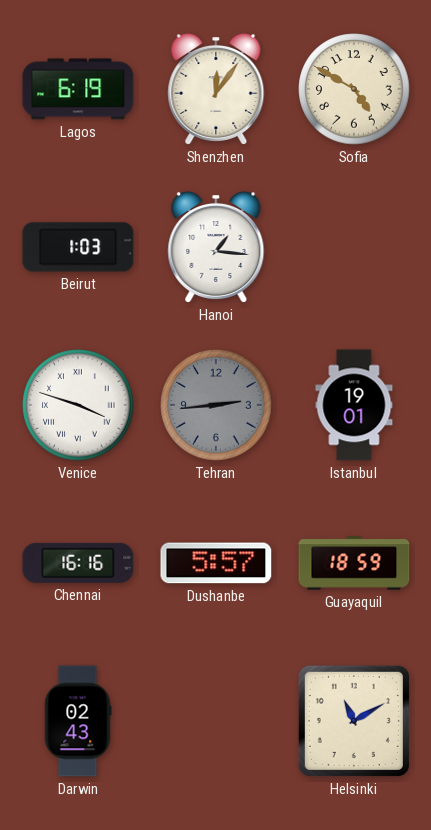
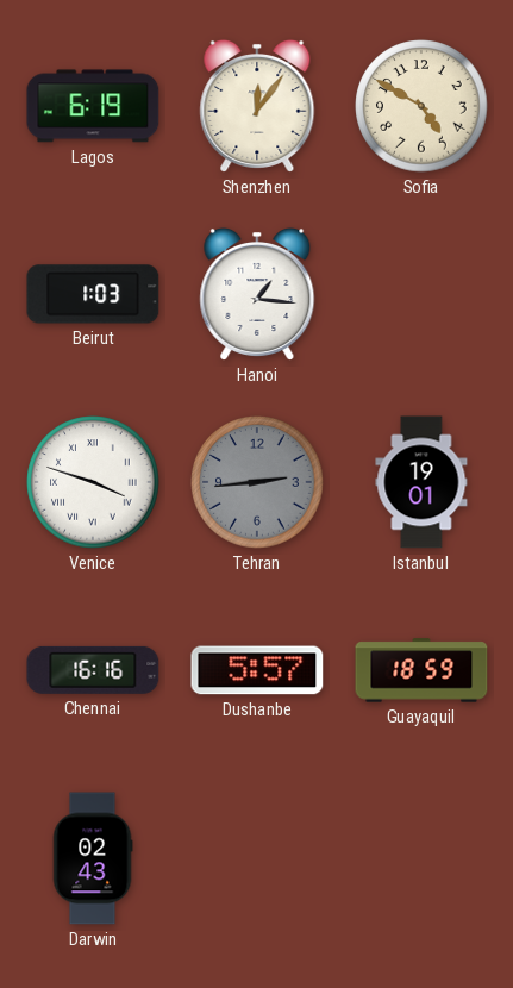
Helsinki: 11:10 -> none
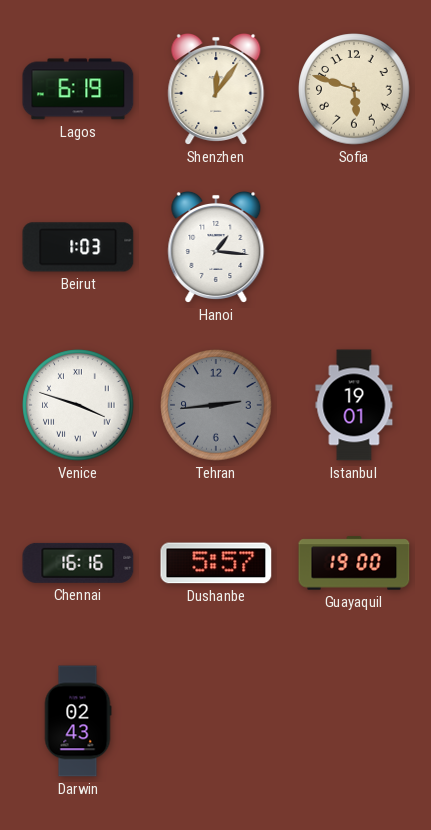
Sofia: 4:50 -> 5:48
Guayaquil: 18:59 -> 19:00
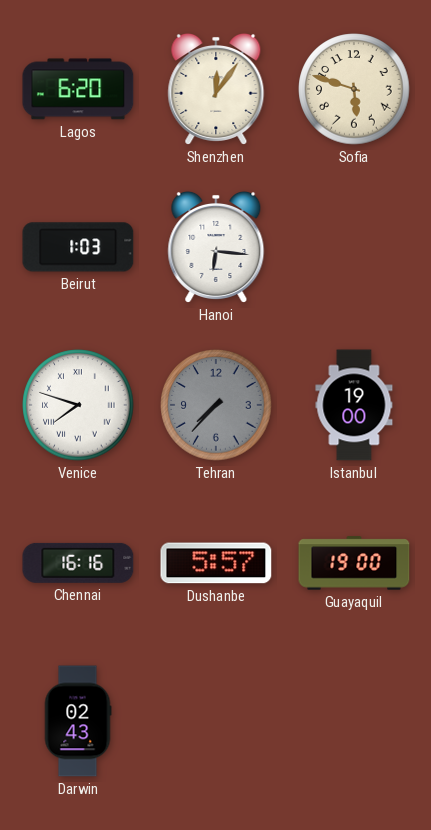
Lagos: 6:19 -> 6:20
Hanoi: 1:16 -> 6:16
Venice: 3:48 -> 7:48
Tehran: 2:44 -> 7:37
Istanbul: 19:01 -> 19:00
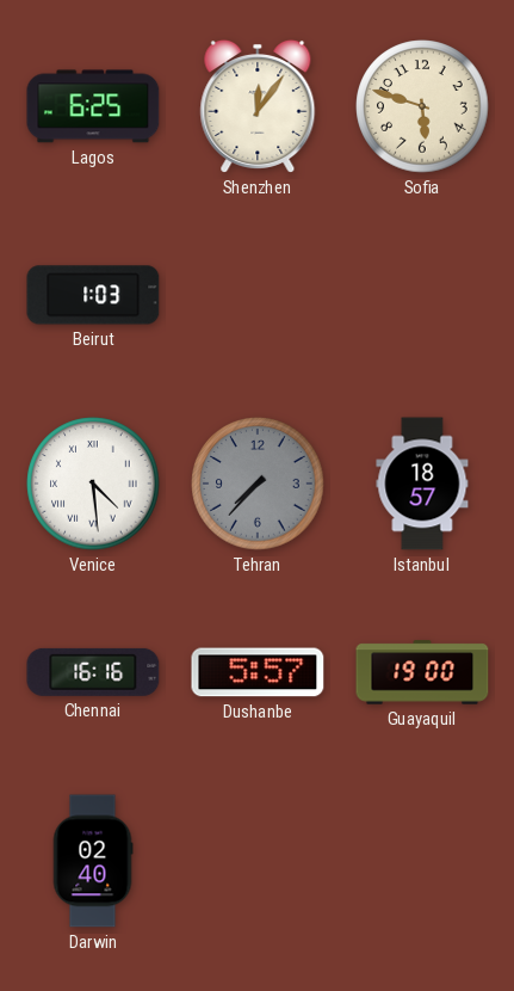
Lagos: 6:20 -> 6:25
Hanoi: 6:16 -> none
Venice: 7:48 -> 4:29
Istanbul: 19:00 -> 18:57
Darwin: 02:43 -> 02:40
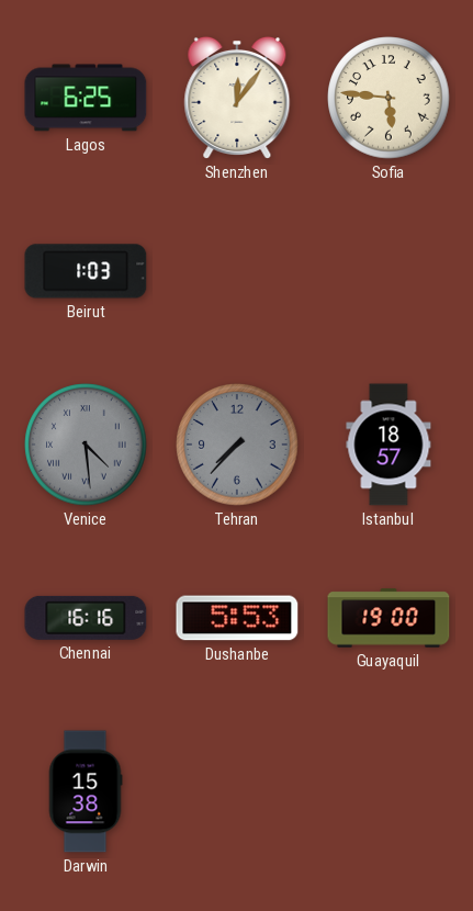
Sofia: 5:48 -> 5:46
Venice dial: white -> grey
Dushanbe: 5:57 -> 5:53
Darwin: 02:40 -> 15:38
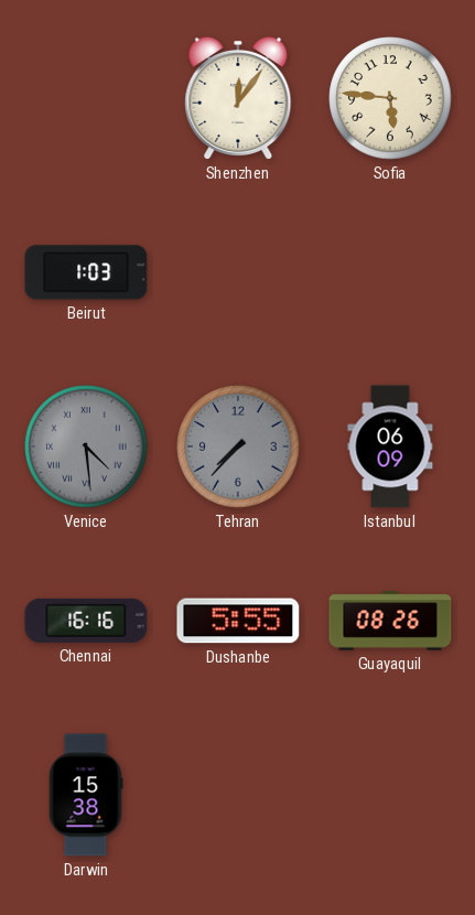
Lagos: 6:25 -> none
Istanbul: 18:57 -> 06:09
Dushanbe: 5:53 -> 5:55
Guayaquil: 19:00 -> 08:26
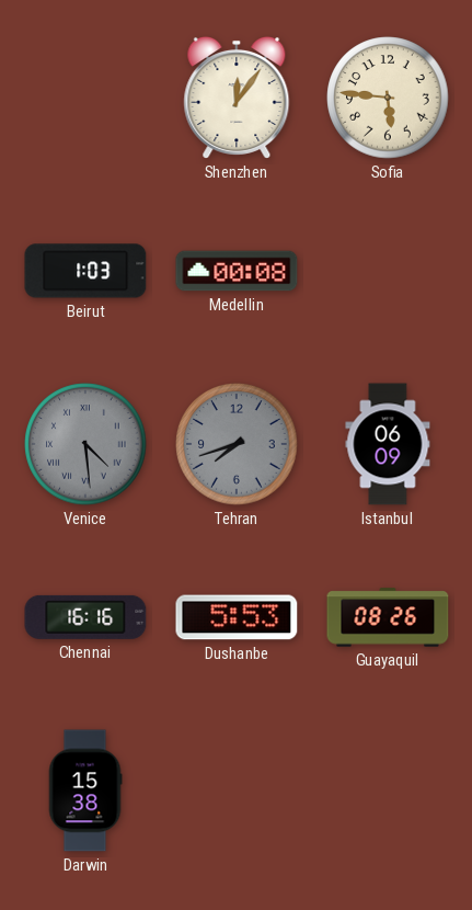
Medellin: none -> 00:08
Tehran: 7:37 -> 7:42
Dushanbe: 5:55 -> 5:53
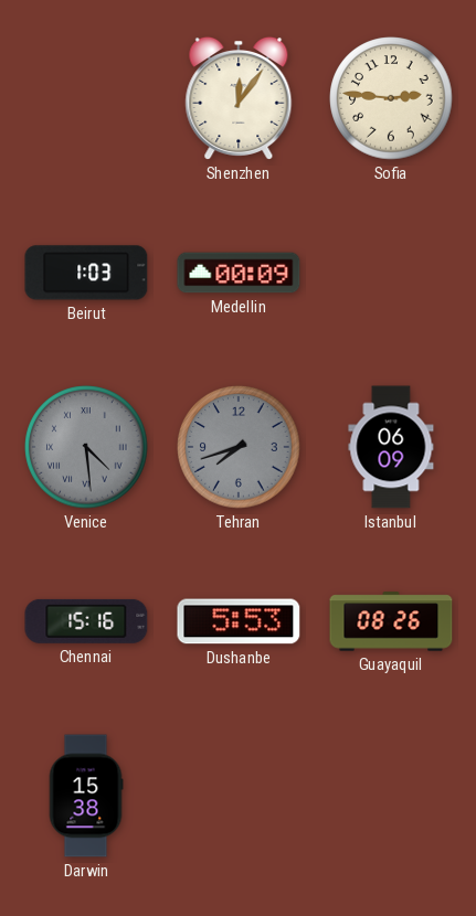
Sofia: 5:46 -> 2:46
Medellin: 00:08 -> 00:09
Chennai: 16:16 -> 15:16
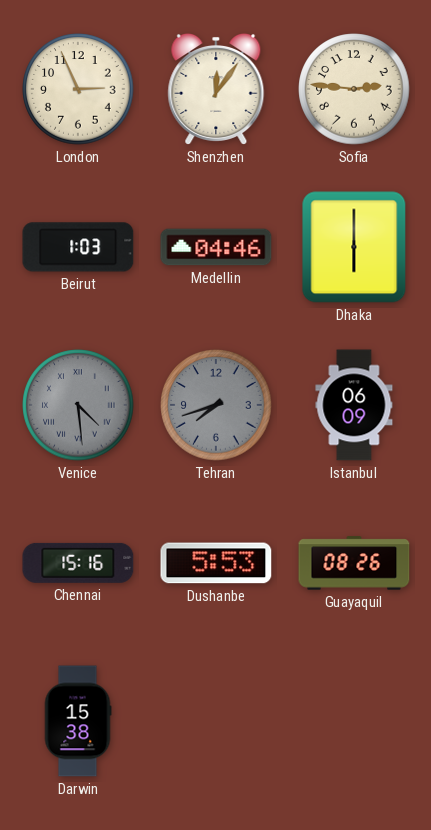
London: none -> 2:56
Medellin: 00:09 -> 04:46
Dhaka: none -> 6:00
